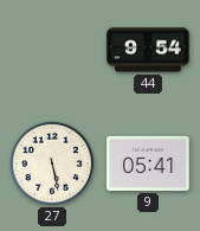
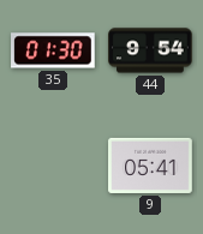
35: none -> 01:30
27: 5:28 -> none
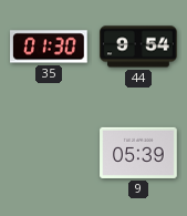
9: 05:41 -> 05:39
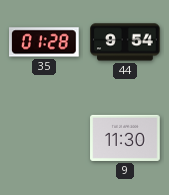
35: 01:30 -> 01:28
9: 05:39 -> 11:30
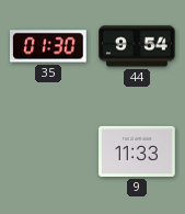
35: 01:28 -> 01:30
9: 11:30 -> 11:33
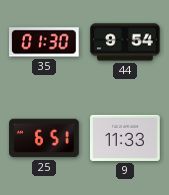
25: none -> 6:51
